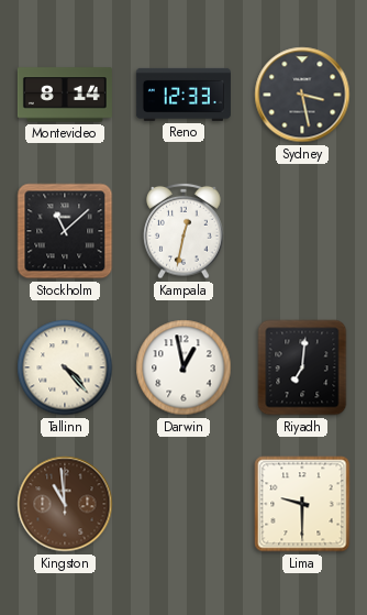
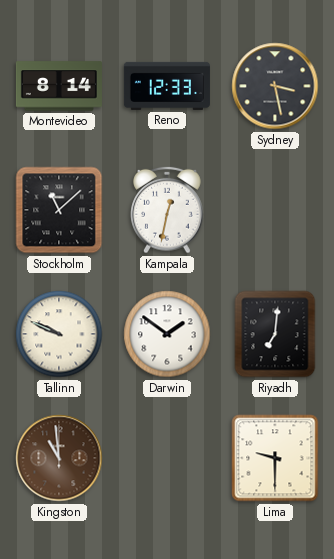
Tallinn: 4:23 -> 9:49
Darwin: 12:58 -> 1:51
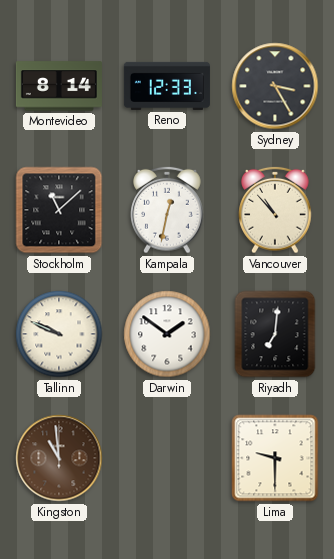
Sydney: 3:28 -> 3:25
Vancouver: none -> 10:53
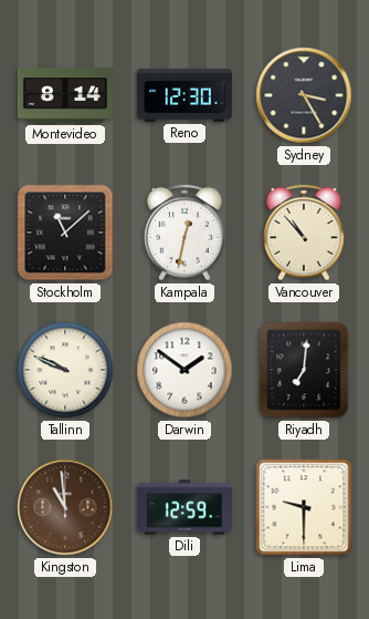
Reno: 12:33 -> 12:30
Dili: none -> 12:59
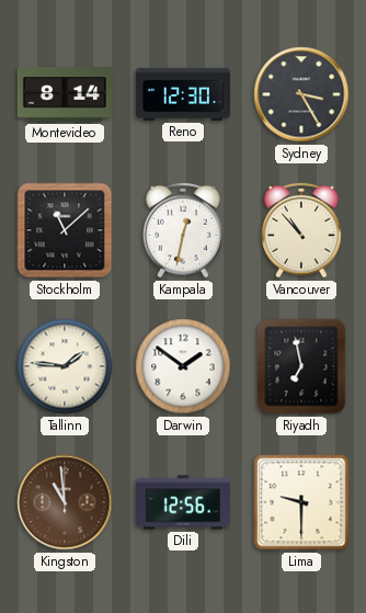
Tallinn: 9:49 -> 1:46
Riyadh: 7:01 -> 6:58
Dili: 12:59 -> 12:56
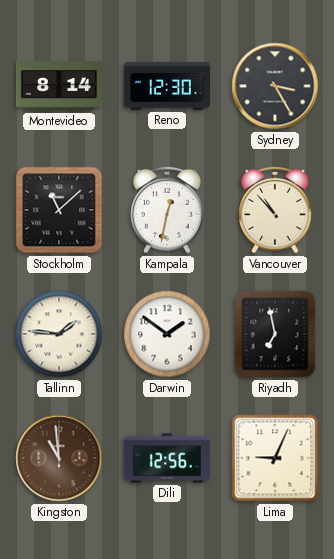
Lima: 9:30 -> 9:04
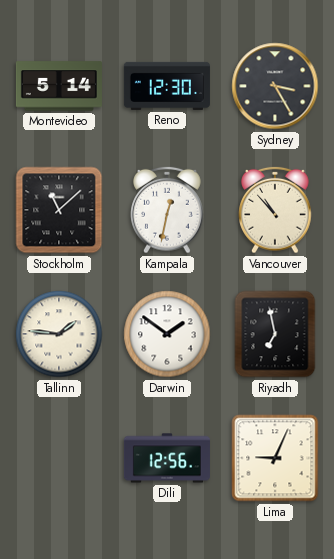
Montevideo: 8:14 -> 5:14
Kingston: 10:59 -> none
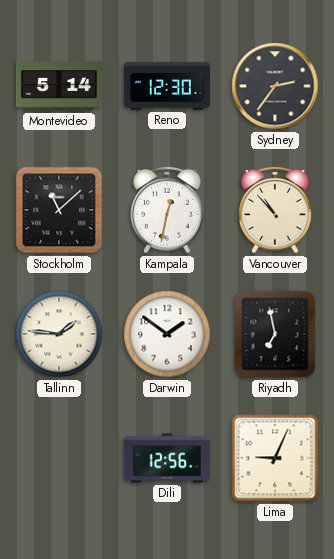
Sydney: 3:25 -> 2:36
